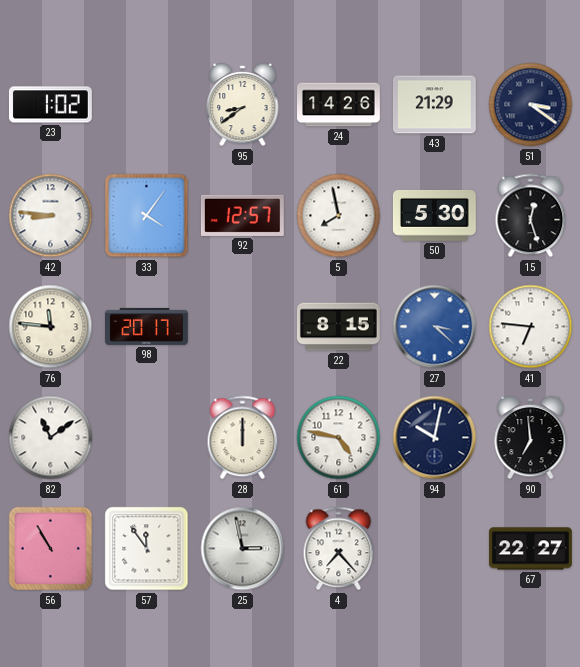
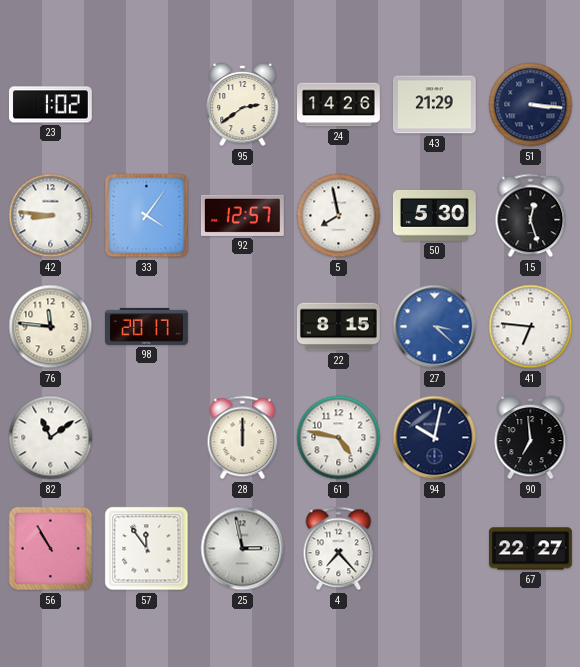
95: 8:39 -> 2:39
51: 3:21 -> 3:16
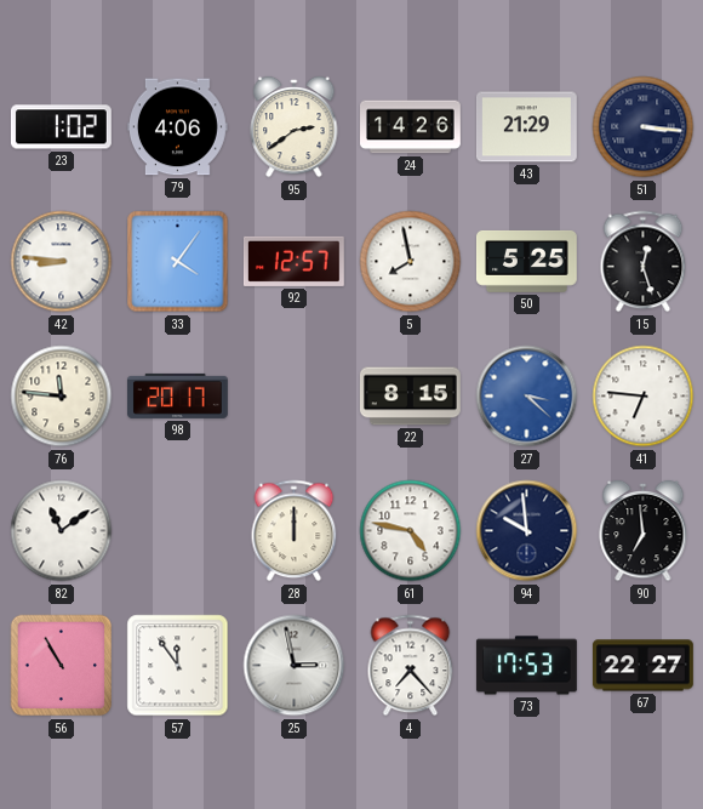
79: none -> 4:06
50: 5:30 -> 5:25
94: 10:02 -> 9:59
73: none -> 17:53
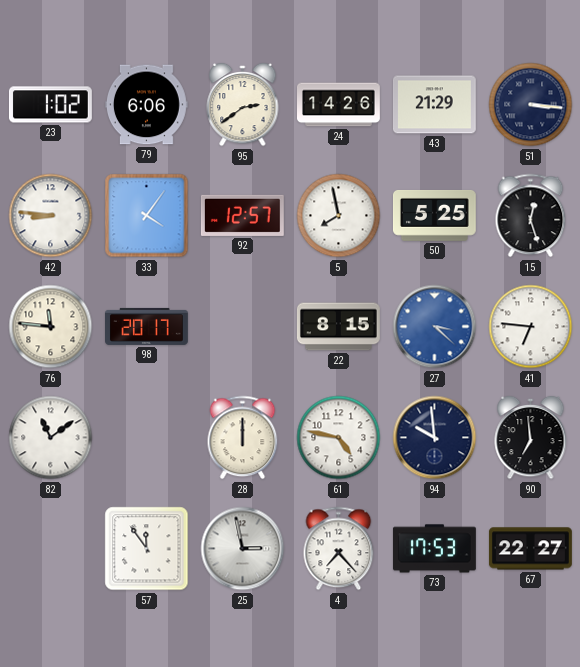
79: 4:06 -> 6:06
56: 10:55 -> none
